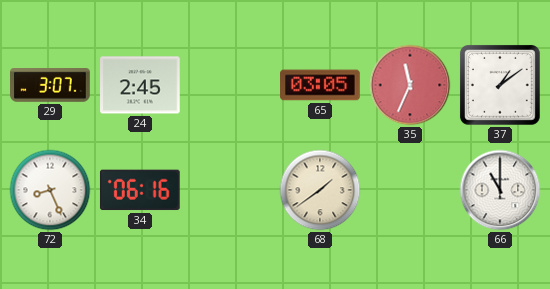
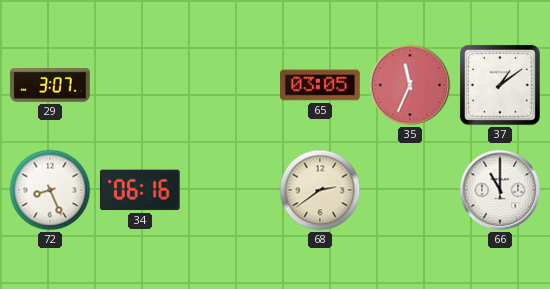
24: 2:45 -> none
68: 1:39 -> 2:39
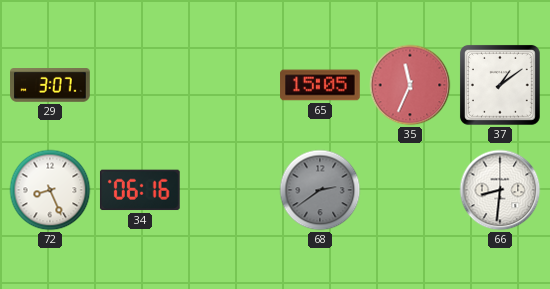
65: 03:05 -> 15:05
68 dial: cream -> grey
66: 11:00 -> 8:31
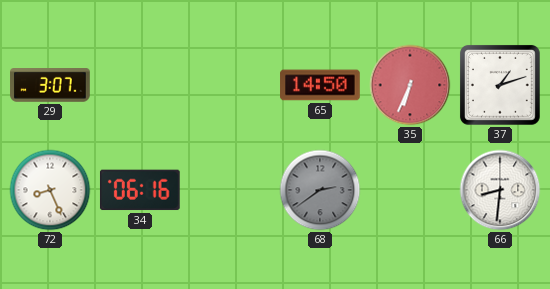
65: 15:05 -> 14:50
35: 11:34 -> 6:34
37: 1:09 -> 1:12
